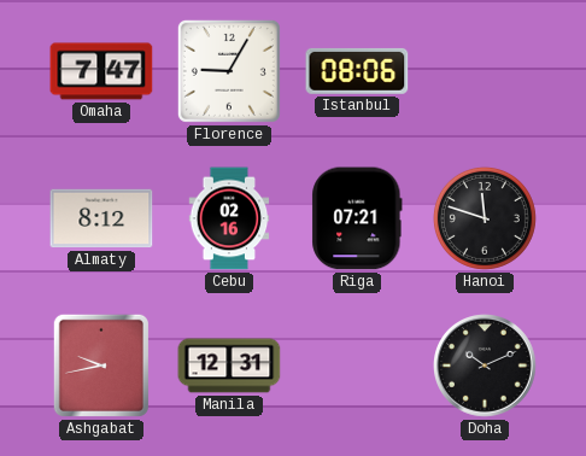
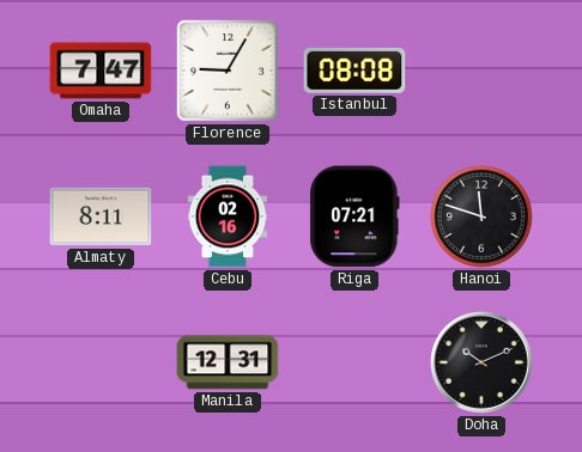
Istanbul: 08:06 -> 08:08
Almaty: 8:12 -> 8:11
Ashgabat: 9:43 -> none
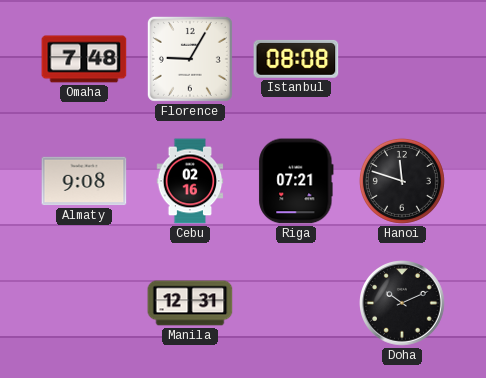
Omaha: 7:47 -> 7:48
Almaty: 8:11 -> 9:08
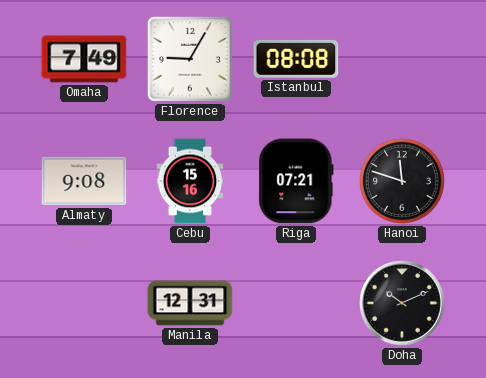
Omaha: 7:48 -> 7:49
Cebu: 02:16 -> 15:16
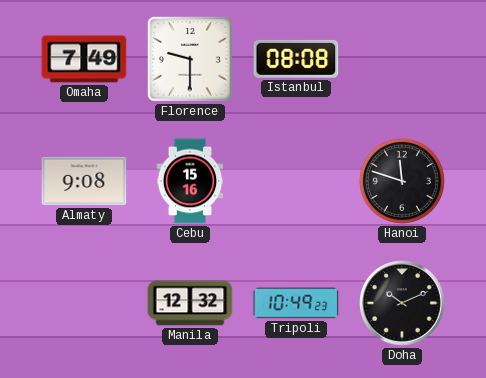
Florence: 9:05 -> 9:30
Riga: 07:21 -> none
Manila: 12:31 -> 12:32
Tripoli: none -> 10:49
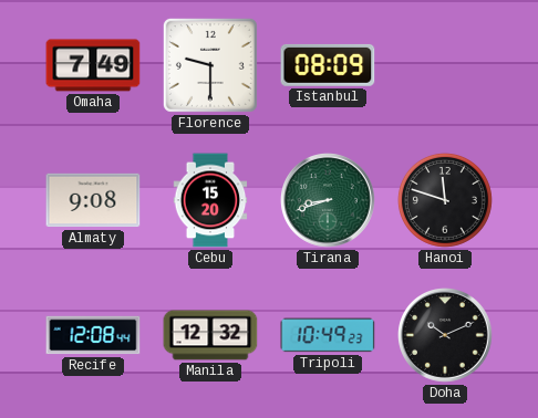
Istanbul: 08:08 -> 08:09
Cebu: 15:16 -> 15:20
Tirana: none -> 8:42
Recife: none -> 12:08
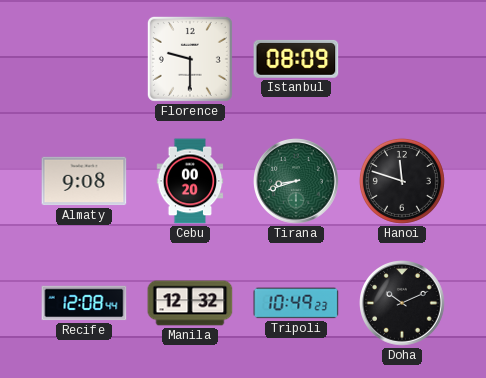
Omaha: 7:49 -> none
Cebu: 15:20 -> 00:20
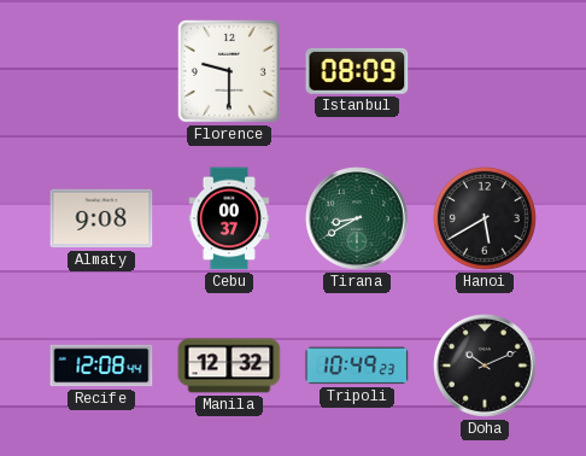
Cebu: 00:20 -> 00:37
Tirana: 8:42 -> 8:40
Hanoi: 11:48 -> 5:40
